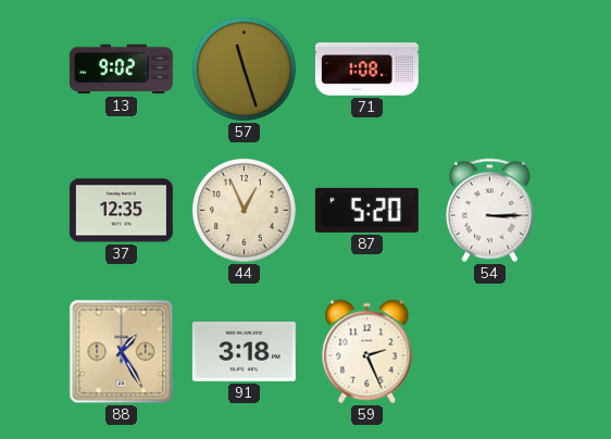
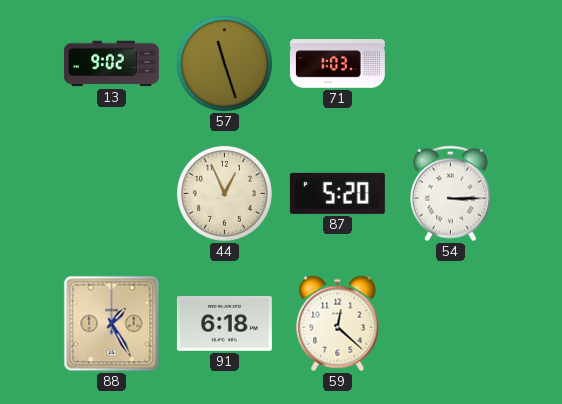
71: 1:08 -> 1:03
37: 12:35 -> none
91: 3:18 -> 6:18
59: 2:26 -> 12:22
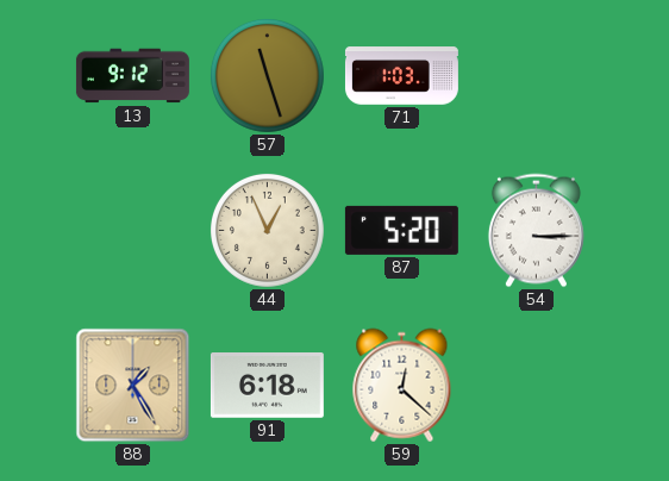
13: 9:02 -> 9:12
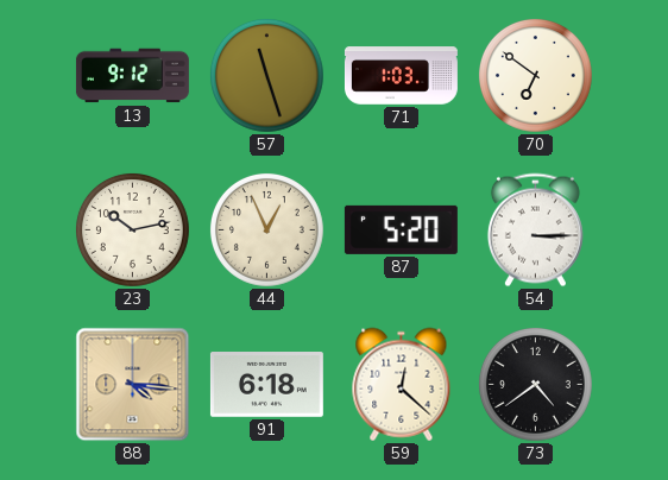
70: none -> 6:51
23: none -> 10:13
88: 1:25 -> 4:16
73: none -> 4:39
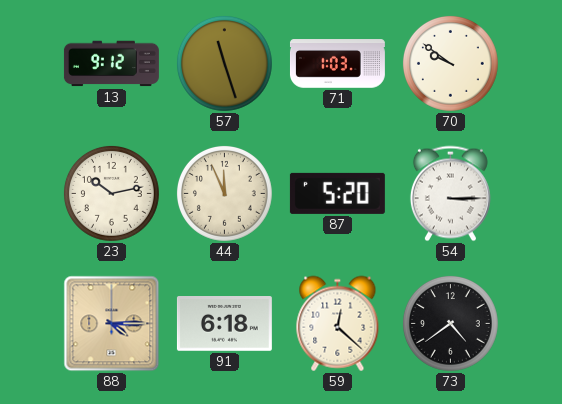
70: 6:51 -> 9:51
44: 12:56 -> 11:56
88: 4:16 -> 4:15
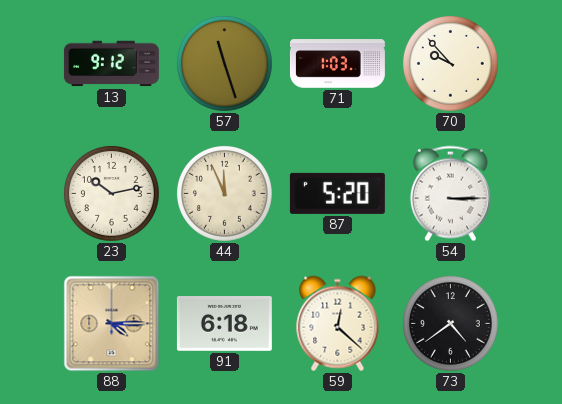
70: 9:51 -> 9:53
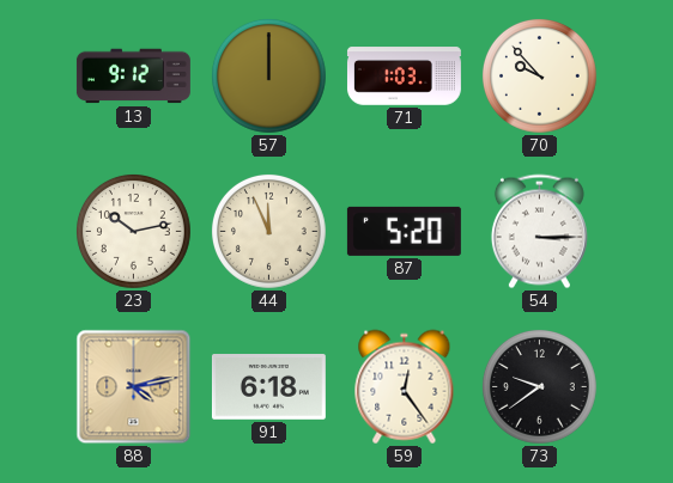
57: 11:27 -> 12:00
88: 4:15 -> 4:13
59: 12:22 -> 12:24
73: 4:39 -> 9:39
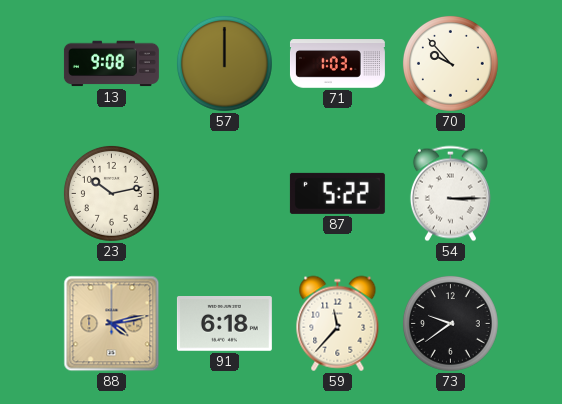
13: 9:12 -> 9:08
44: 11:56 -> none
87: 5:20 -> 5:22
59: 12:24 -> 11:37
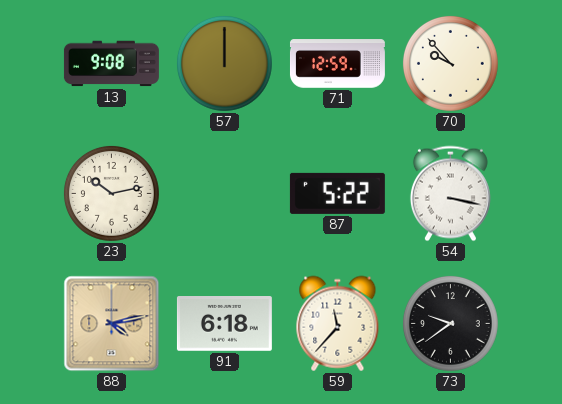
71: 1:03 -> 12:59
54: 3:15 -> 3:17
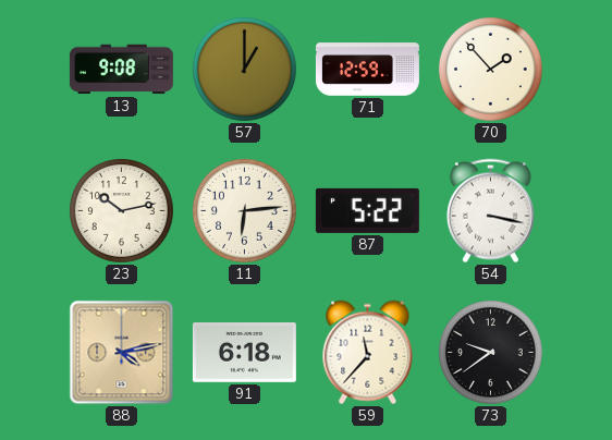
57: 12:00 -> 1:00
70: 9:53 -> 1:53
11: none -> 6:14
